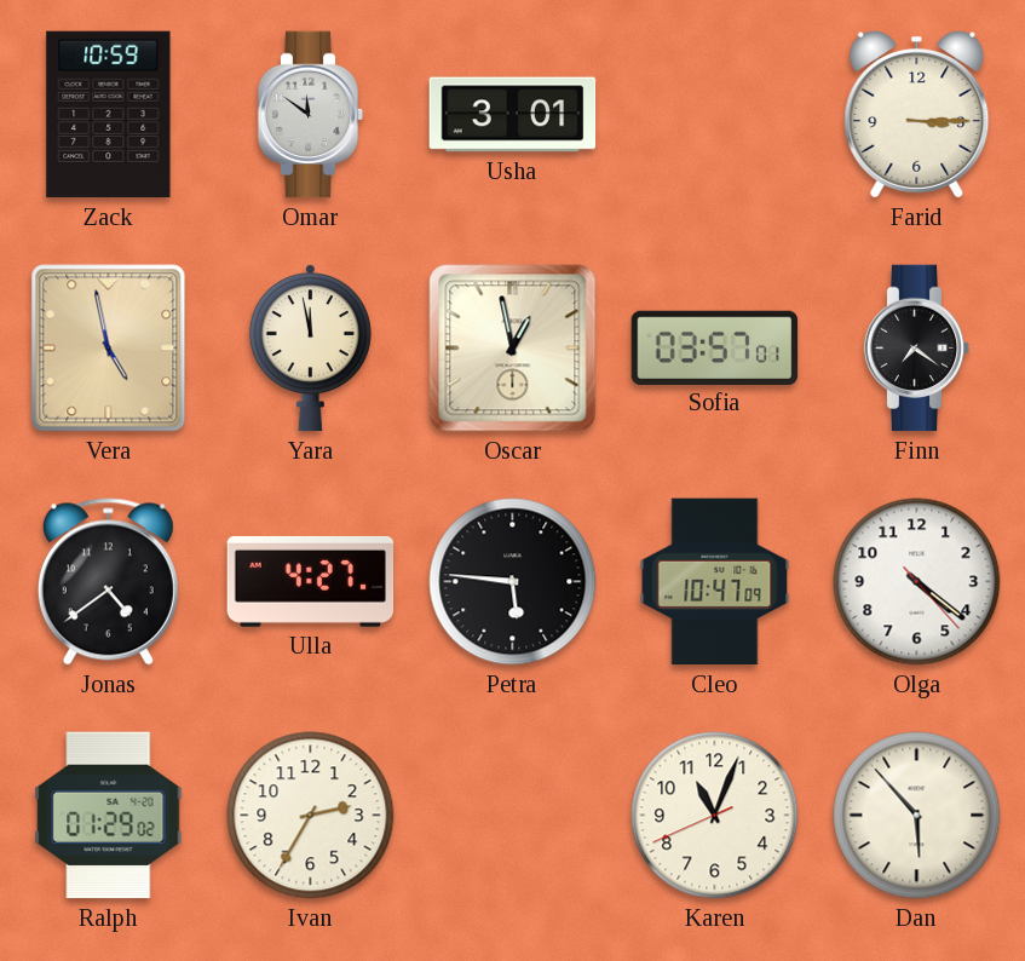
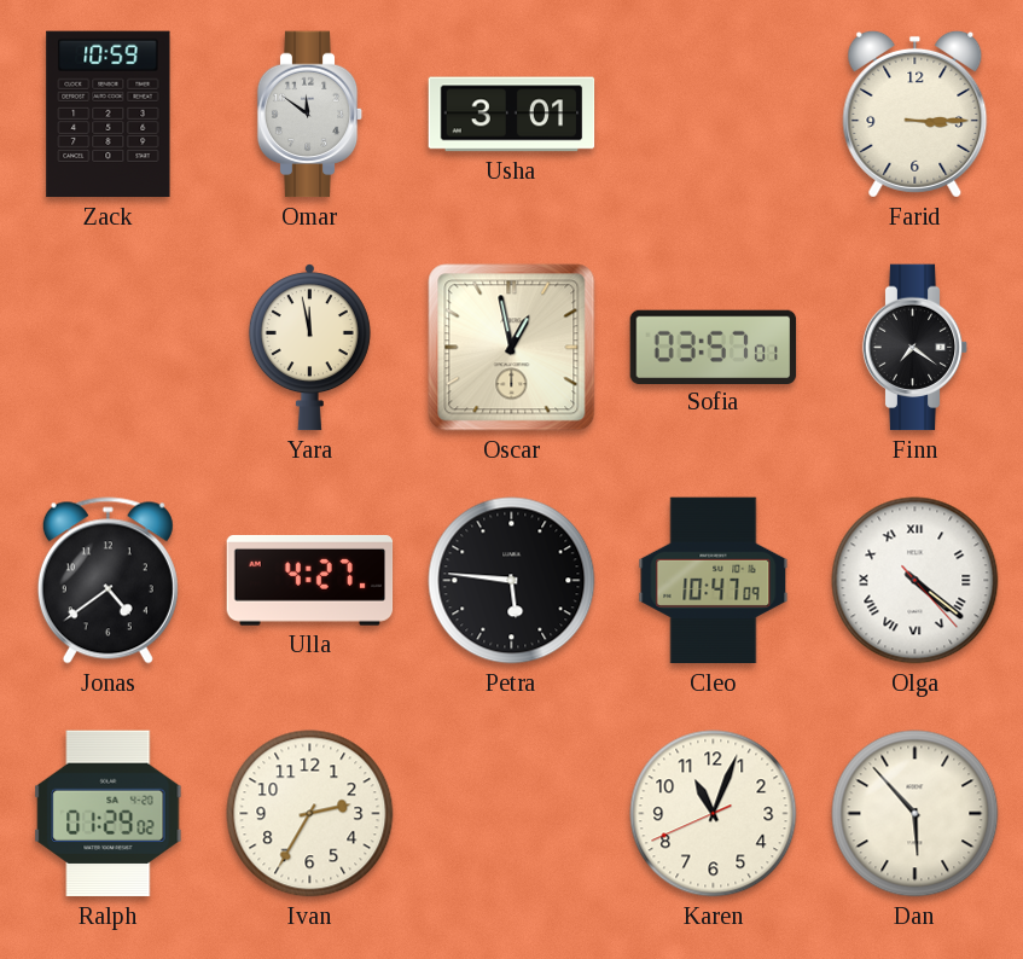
Vera: 4:58 -> none
Olga numerals: Arabic -> Roman
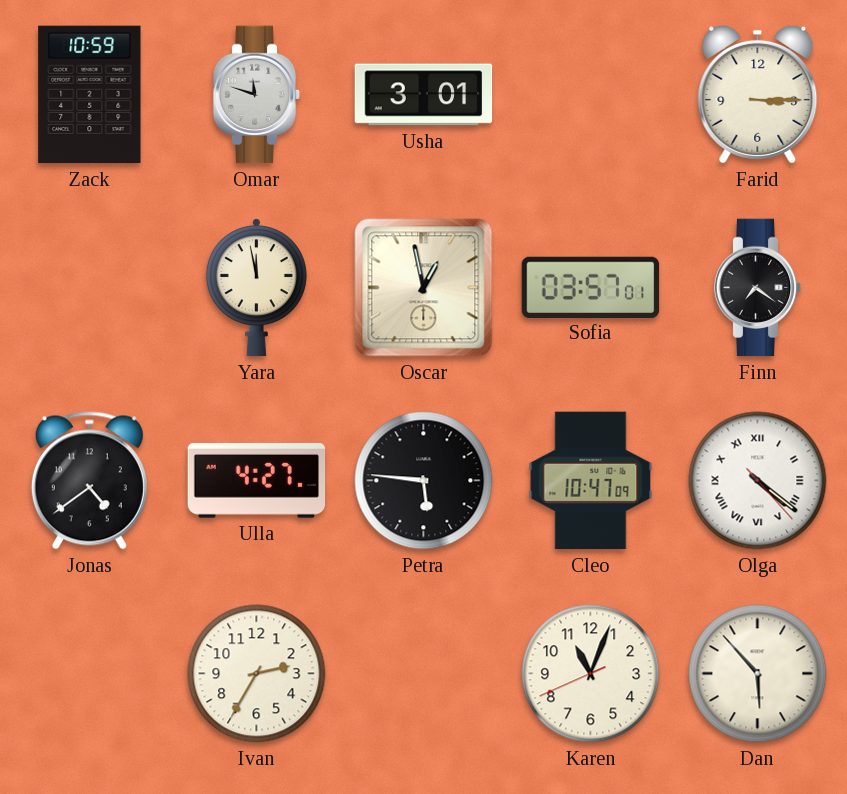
Omar: 11:51 -> 11:48
Ralph: 01:29 -> none
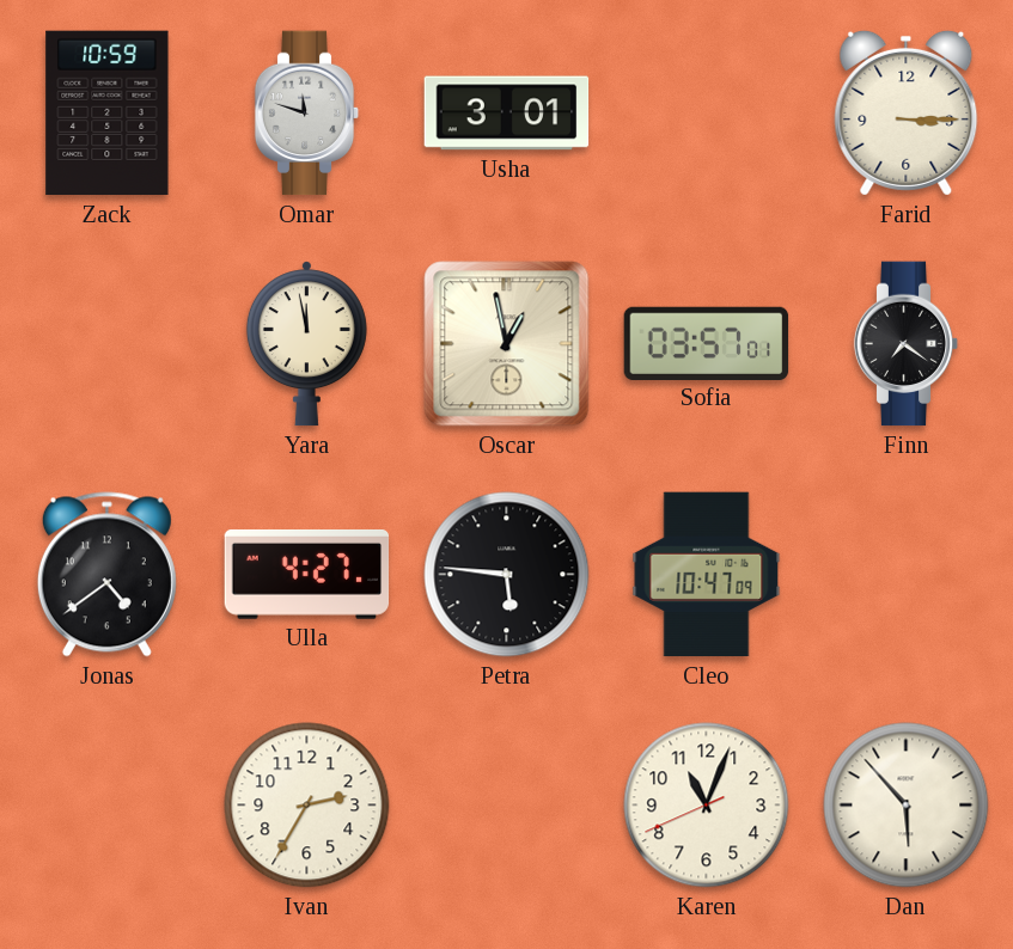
Olga: 4:21 -> none
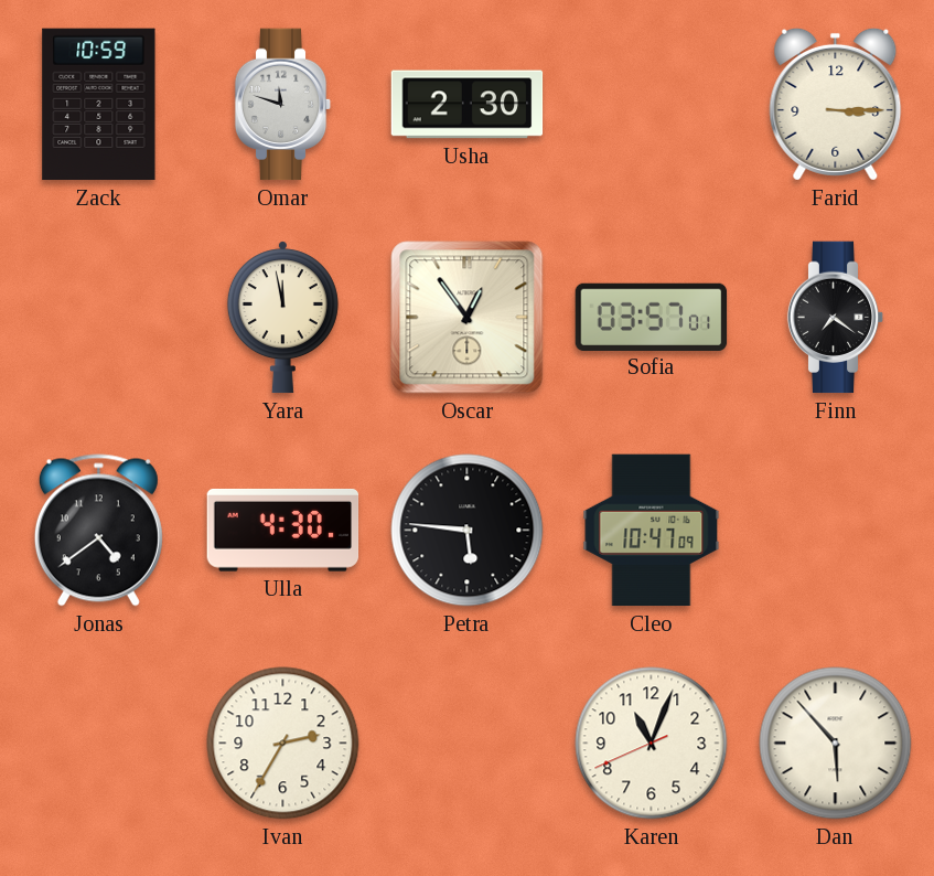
Usha: 3:01 -> 2:30
Oscar: 12:58 -> 12:54
Ulla: 4:27 -> 4:30
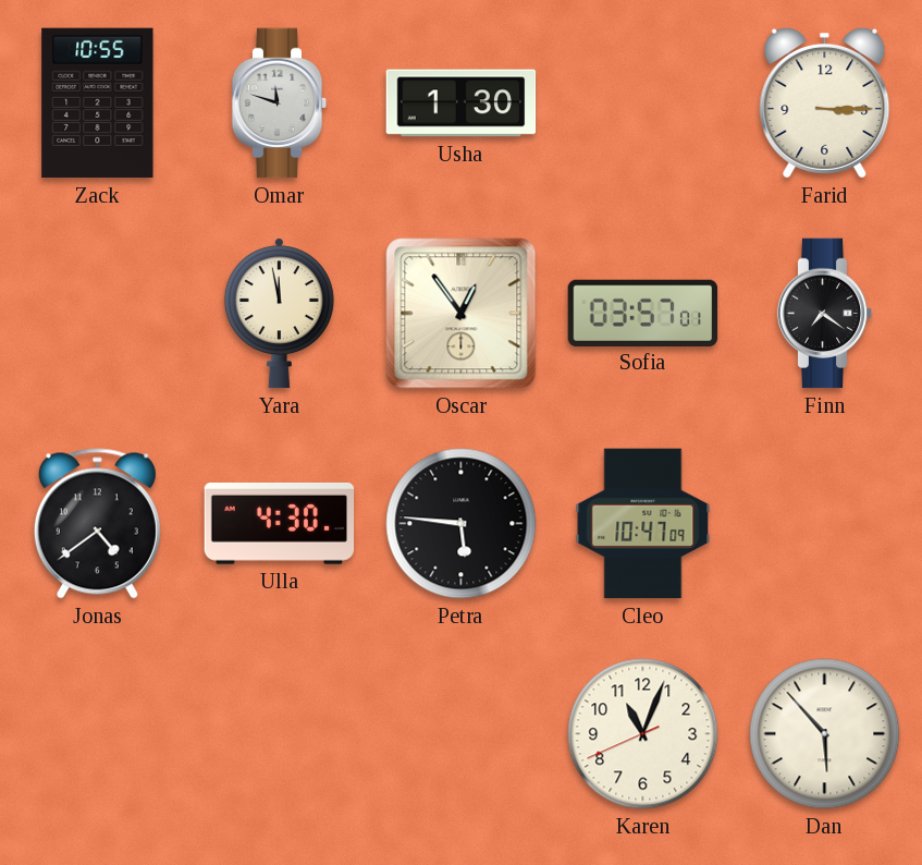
Zack: 10:59 -> 10:55
Usha: 2:30 -> 1:30
Ivan: 2:35 -> none
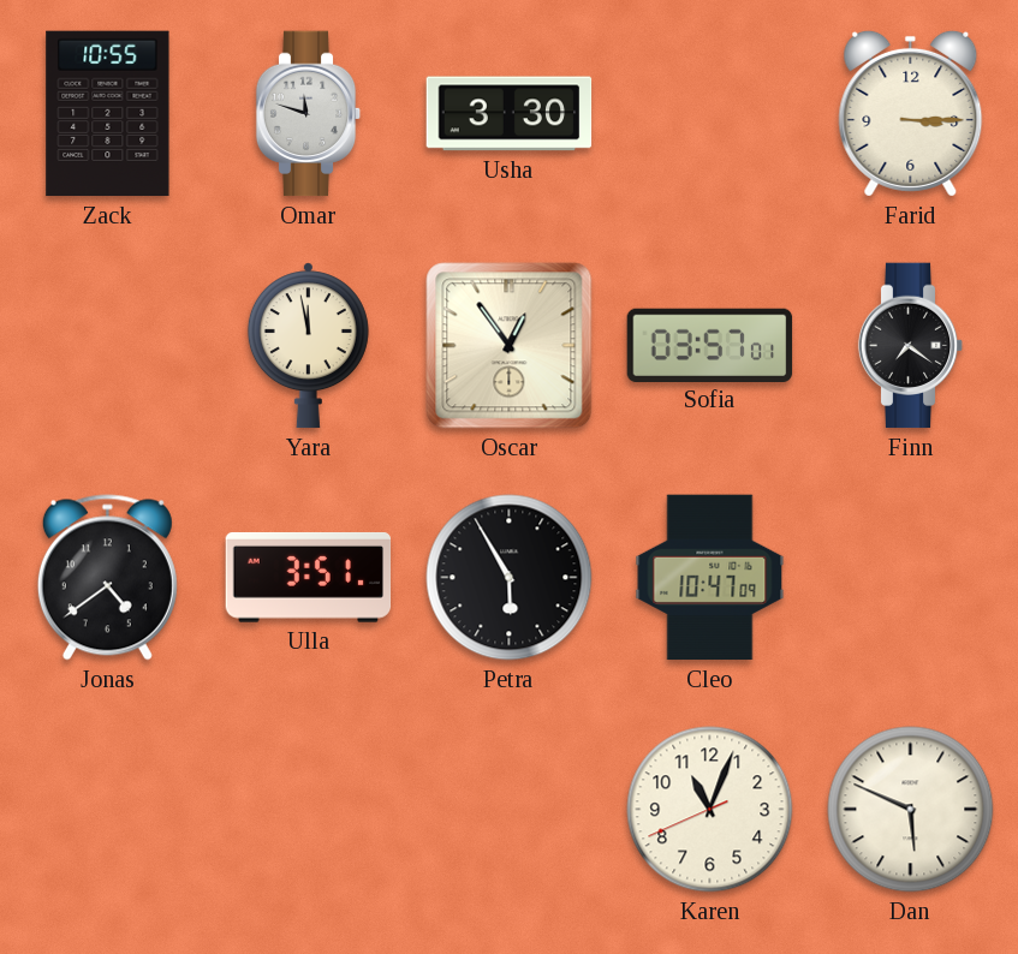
Usha: 1:30 -> 3:30
Ulla: 4:30 -> 3:51
Petra: 5:46 -> 5:55
Dan: 5:53 -> 5:49
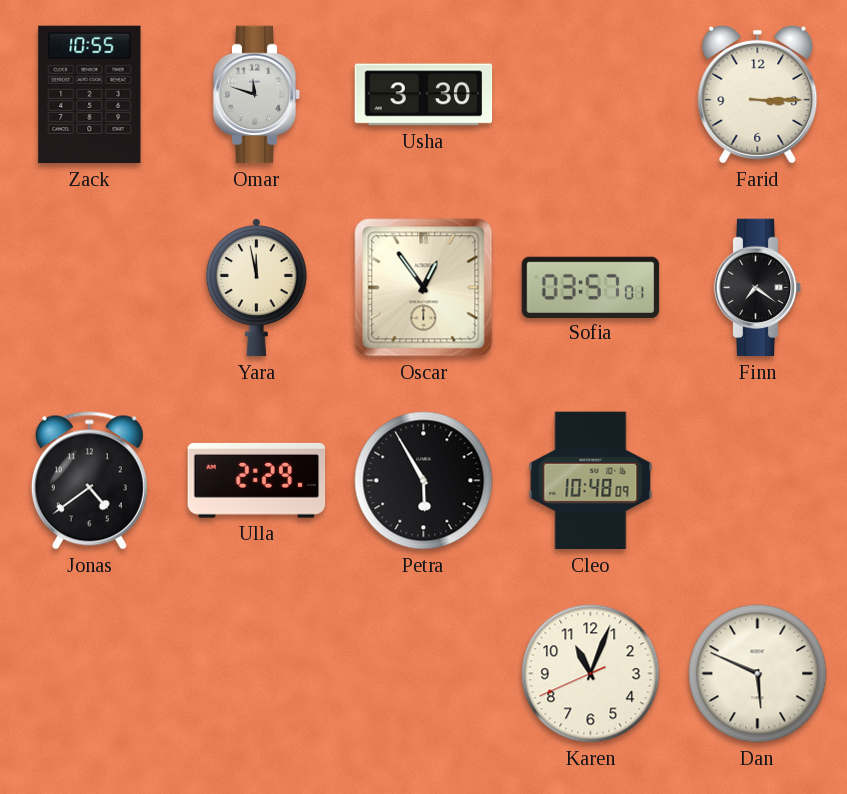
Ulla: 3:51 -> 2:29
Cleo: 10:47 -> 10:48
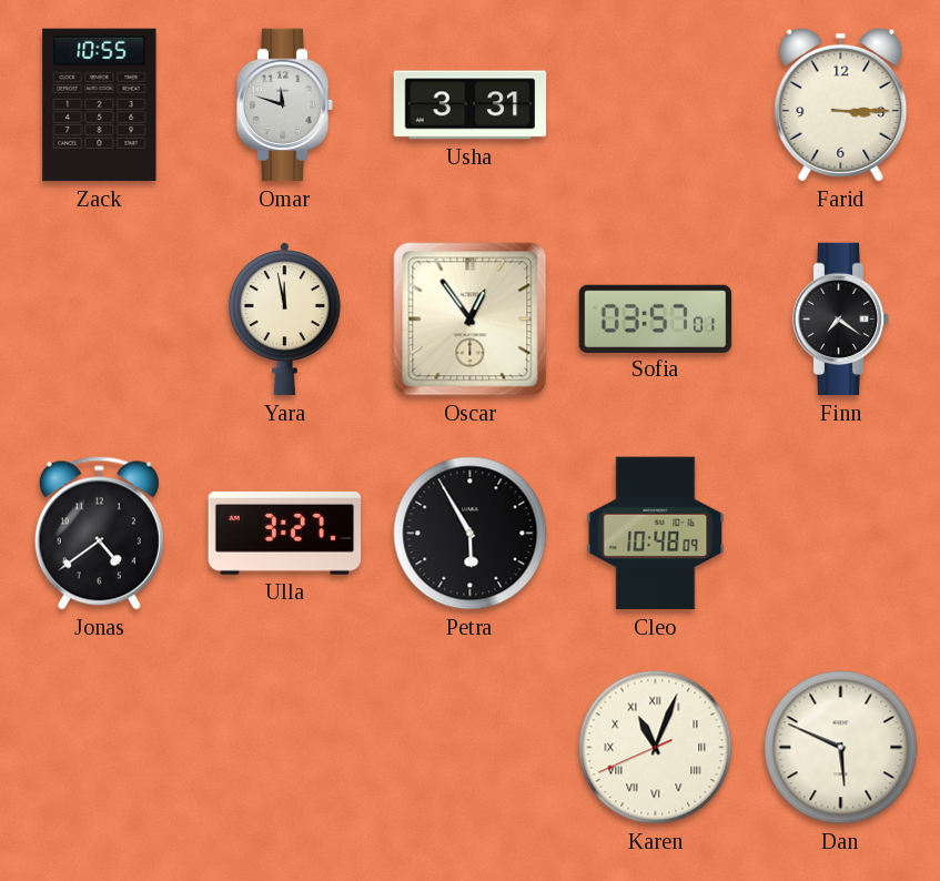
Usha: 3:30 -> 3:31
Ulla: 2:29 -> 3:27
Karen numerals: Arabic -> Roman
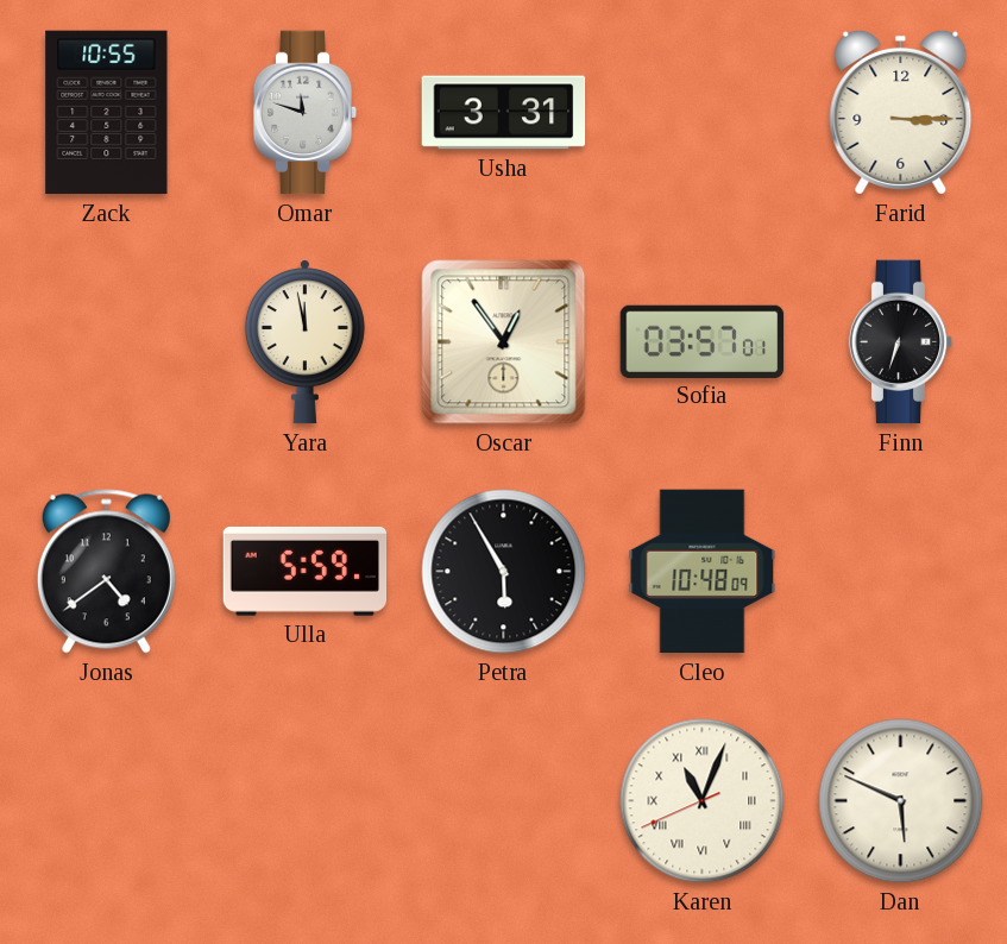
Finn: 7:21 -> 6:33
Ulla: 3:27 -> 5:59
